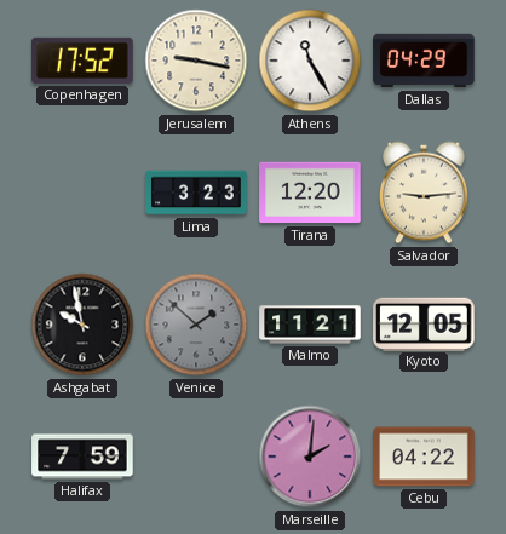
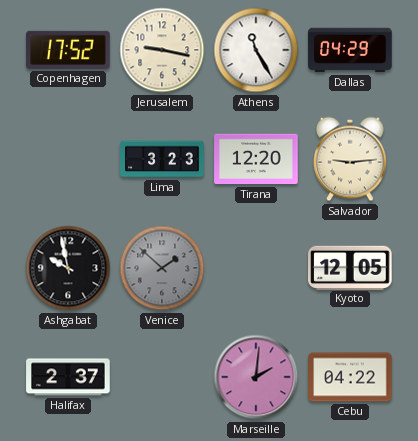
Malmo: 11:21 -> none
Halifax: 7:59 -> 2:37
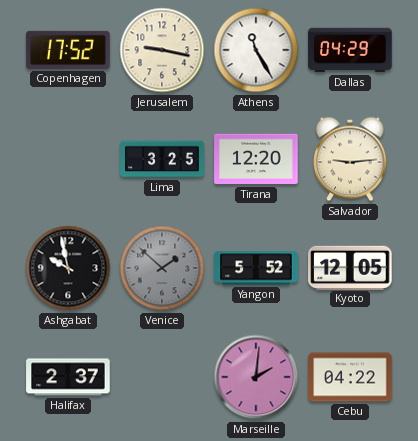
Lima: 3:23 -> 3:25
Yangon: none -> 5:52
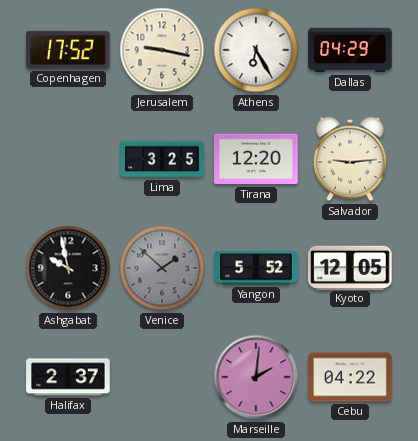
Athens: 11:25 -> 6:25
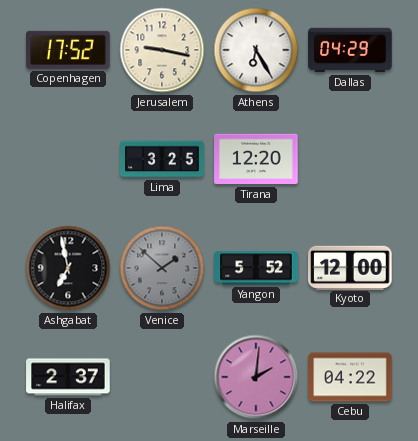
Salvador: 9:14 -> none
Ashgabat: 9:58 -> 6:58
Kyoto: 12:05 -> 12:00
